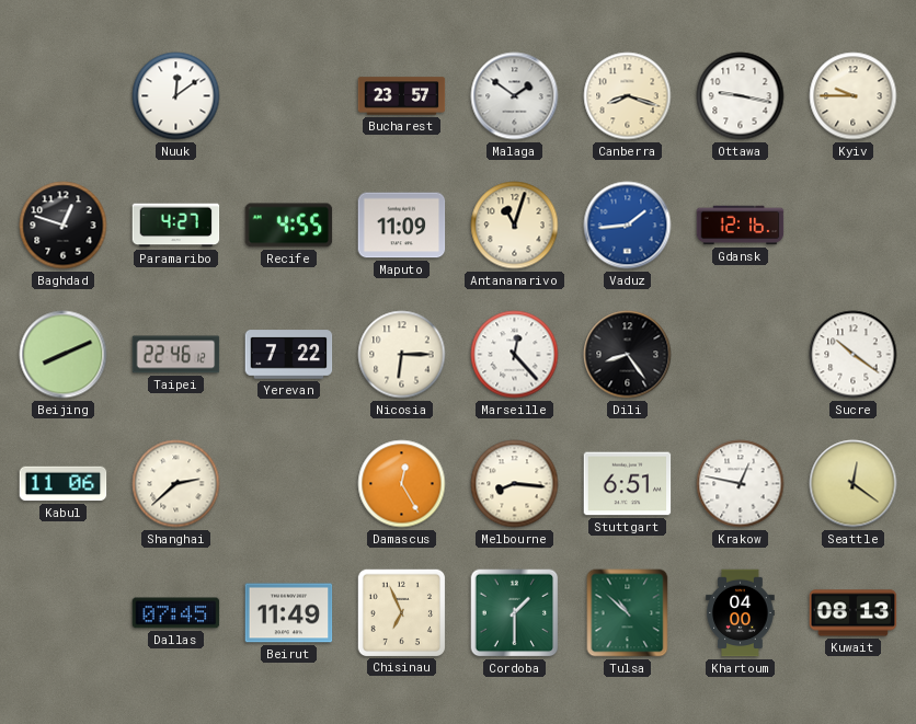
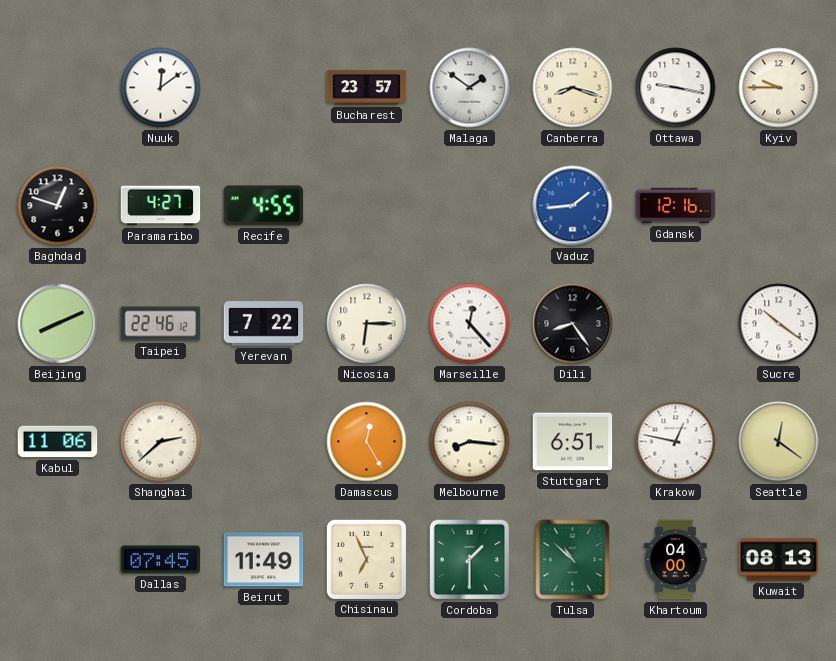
Maputo: 11:09 -> none
Antananarivo: 11:03 -> none
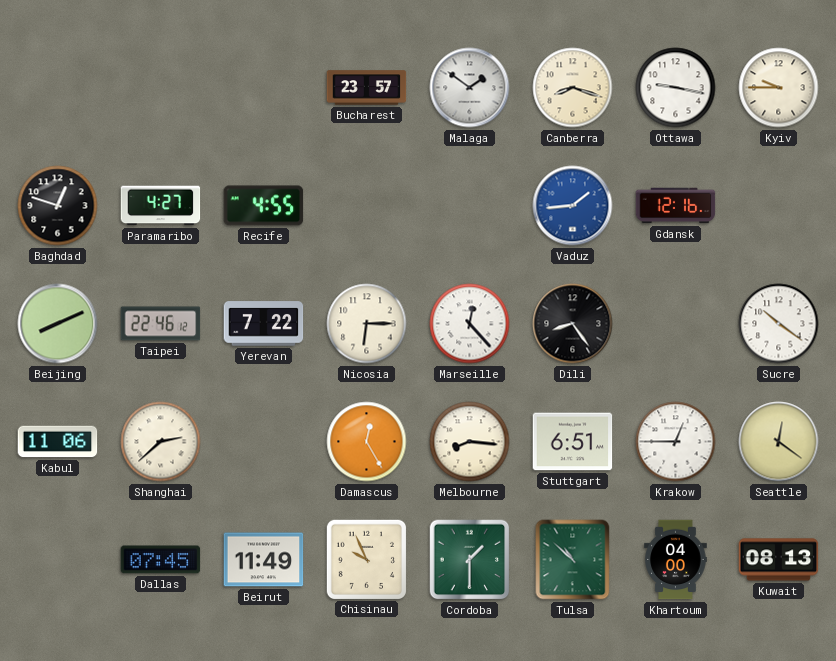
Nuuk: 12:09 -> none
Krakow: 12:47 -> 12:45
Chisinau: 6:56 -> 9:56
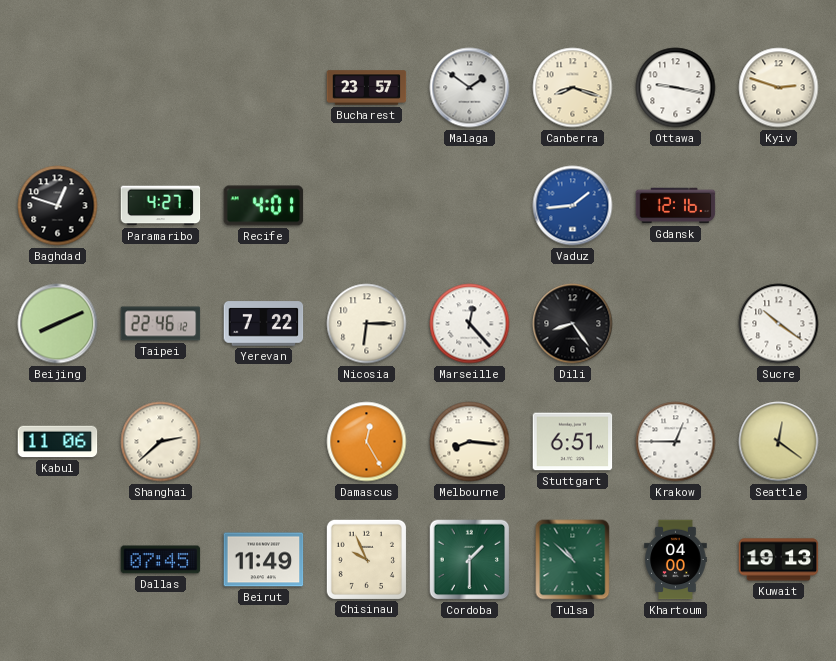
Kyiv: 9:45 -> 2:48
Recife: 4:55 -> 4:01
Kuwait: 08:13 -> 19:13
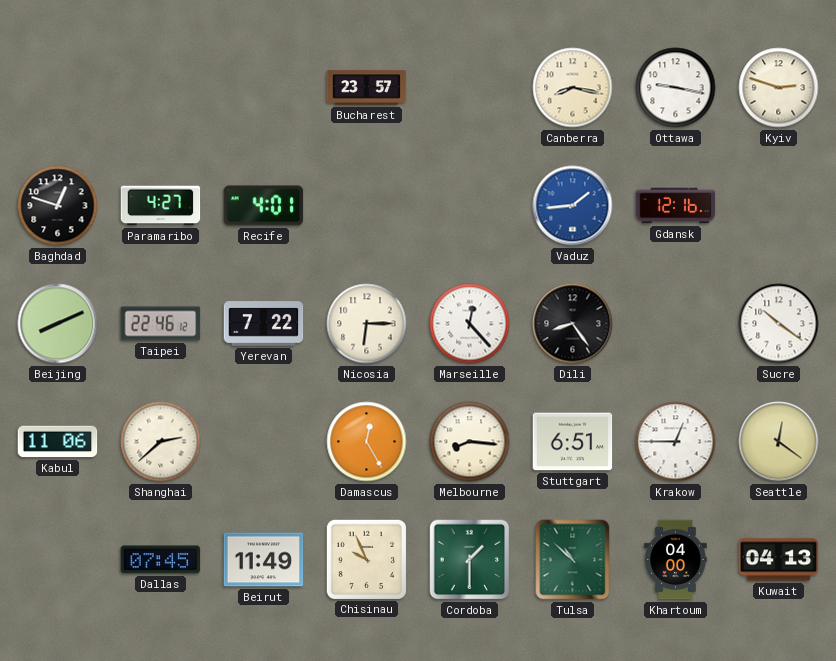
Malaga: 1:51 -> none
Canberra: 8:18 -> 8:17
Kuwait: 19:13 -> 04:13
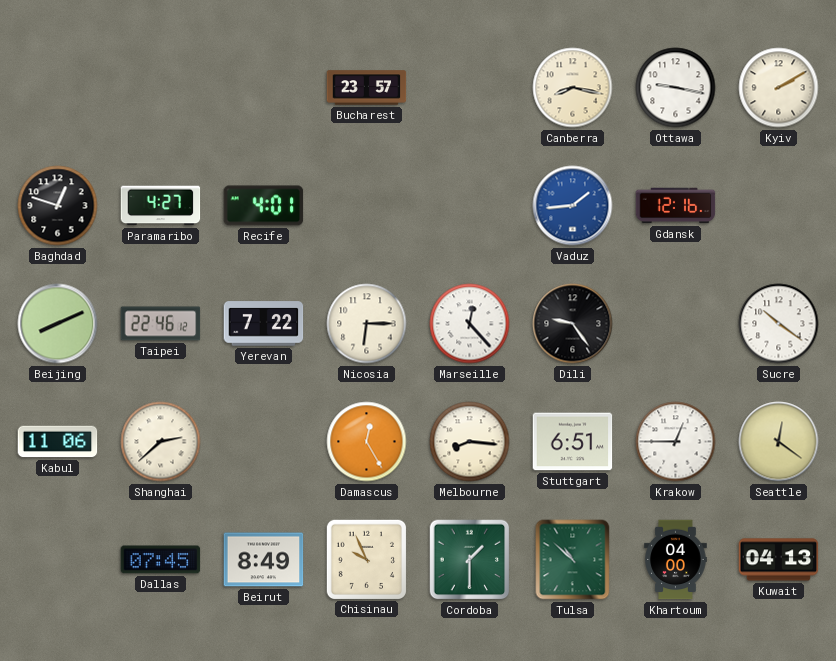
Kyiv: 2:48 -> 2:10
Dili: 8:24 -> 9:24
Beirut: 11:49 -> 8:49
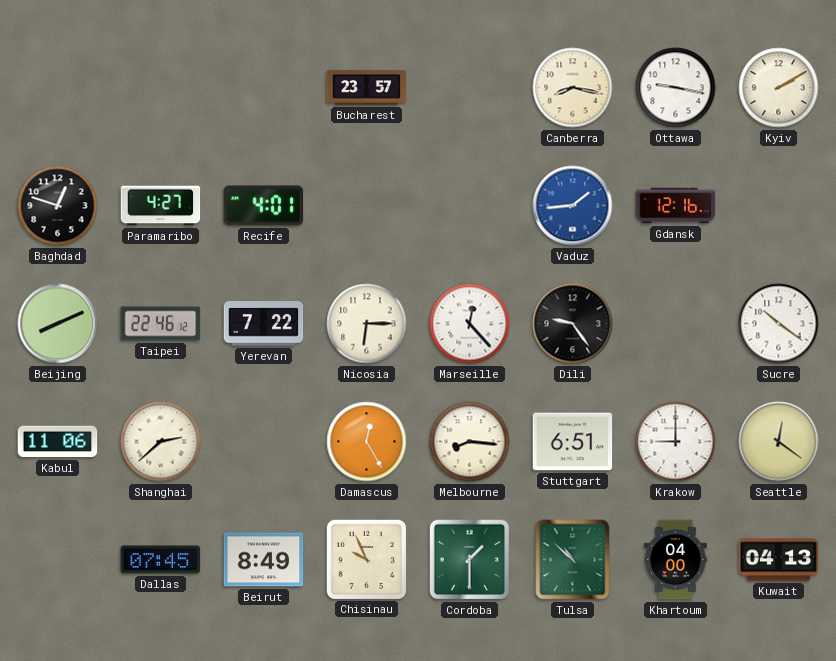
Krakow: 12:45 -> 9:00
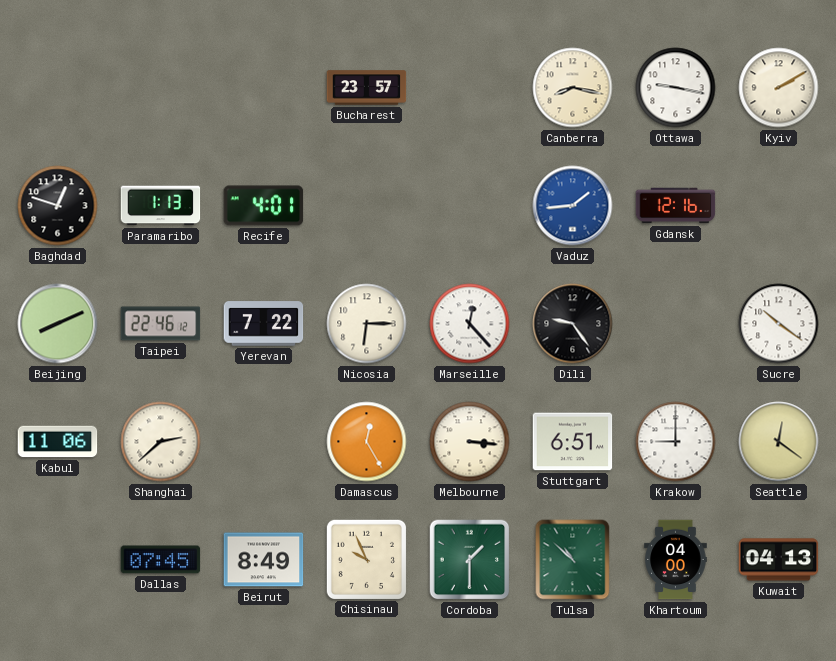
Paramaribo: 4:27 -> 1:13
Melbourne: 8:16 -> 3:16
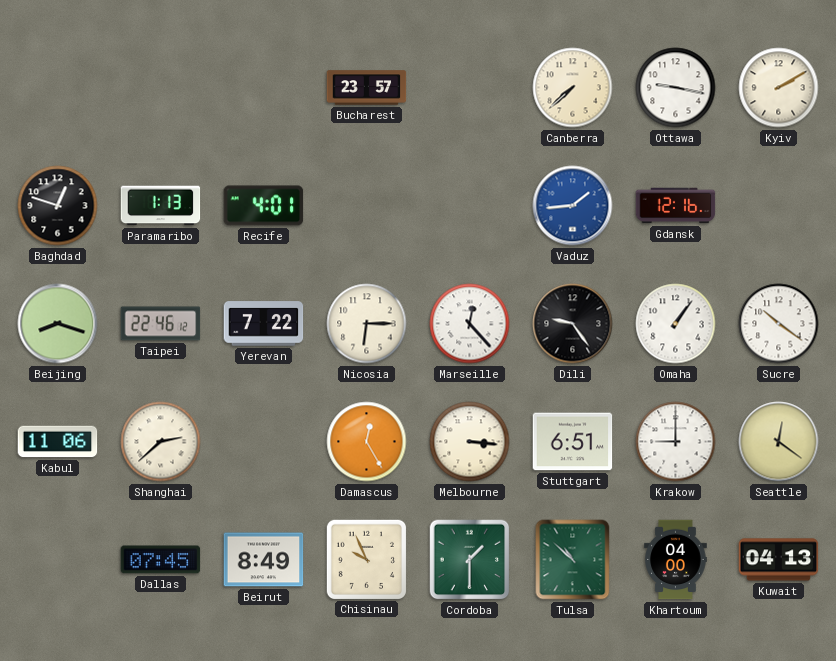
Canberra: 8:17 -> 7:38
Beijing: 8:11 -> 8:18
Omaha: none -> 1:06
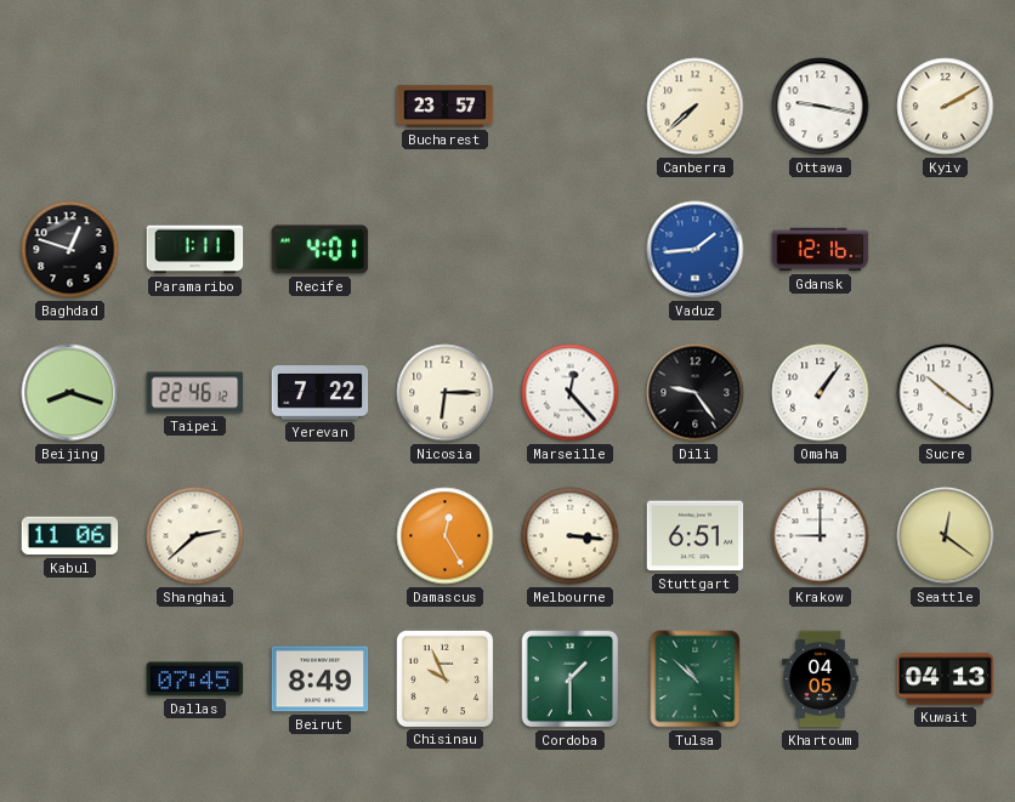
Paramaribo: 1:13 -> 1:11
Khartoum: 04:00 -> 04:05
